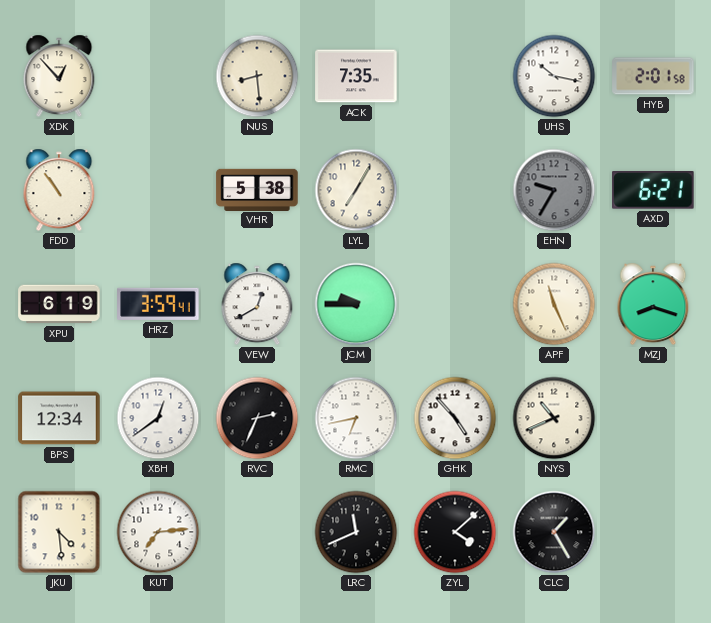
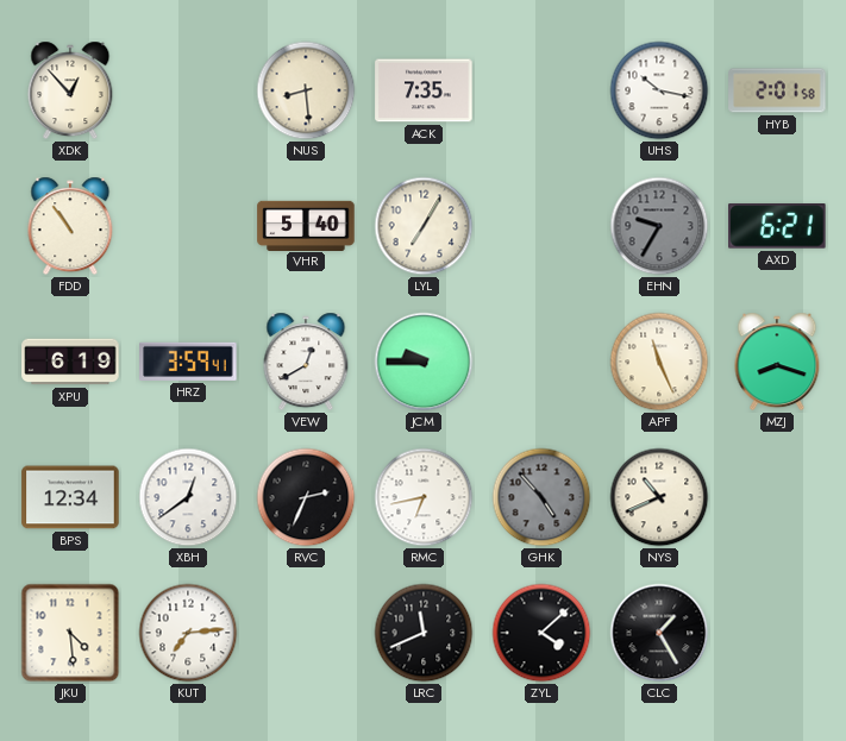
VHR: 5:38 -> 5:40
GHK dial: white -> grey
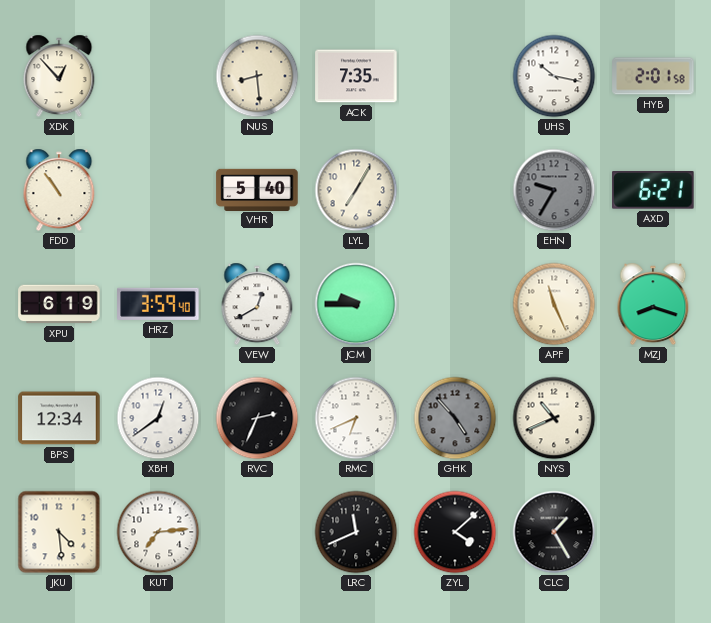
HRZ: 3:59:41 -> 3:59:40
RMC: 6:43 -> 6:41
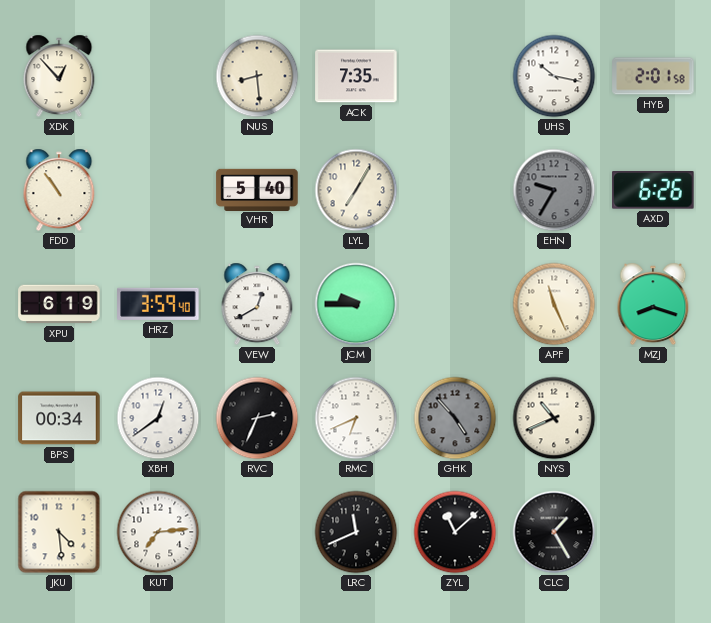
AXD: 6:21 -> 6:26
BPS: 12:34 -> 00:34
ZYL: 4:08 -> 11:08
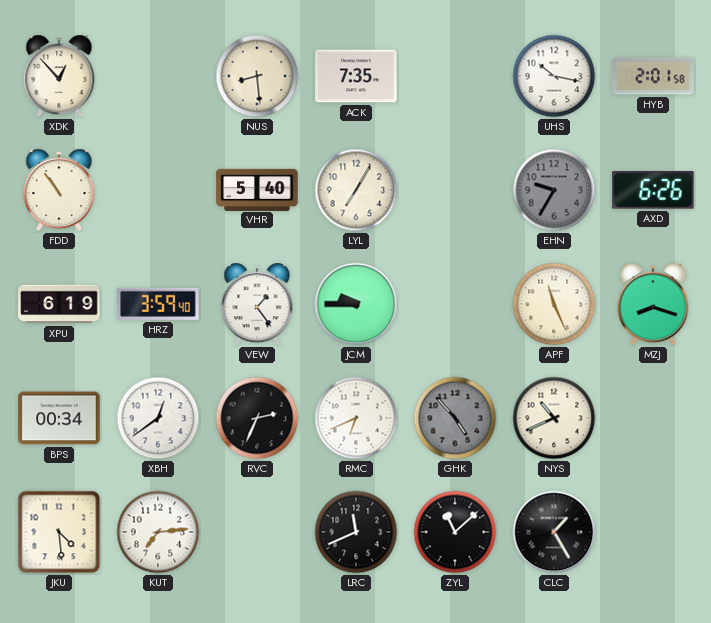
VEW: 12:40 -> 1:24
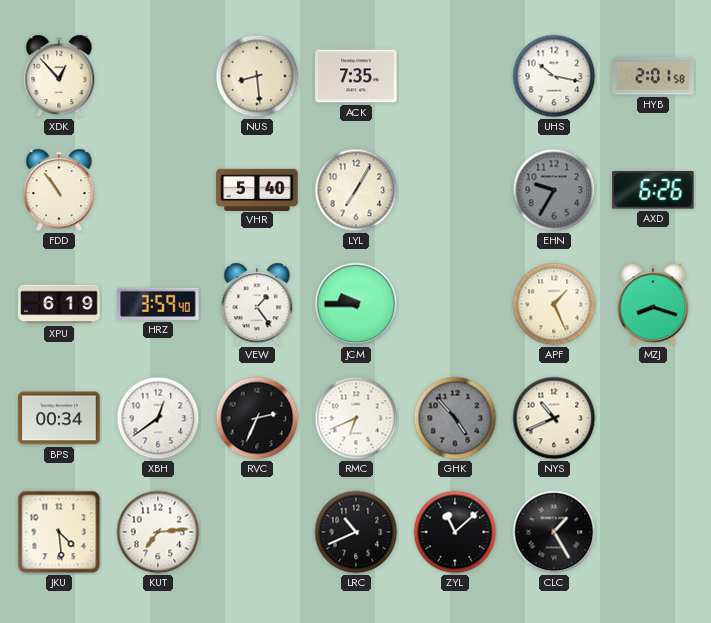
APF: 11:26 -> 1:26
LRC: 11:41 -> 10:41
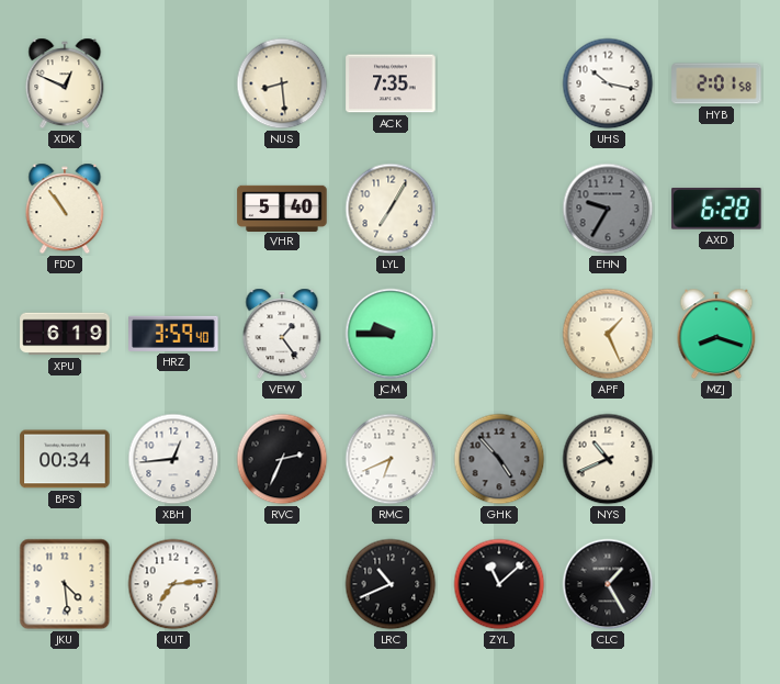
XDK: 12:53 -> 12:49
AXD: 6:26 -> 6:28
XBH: 12:39 -> 12:44
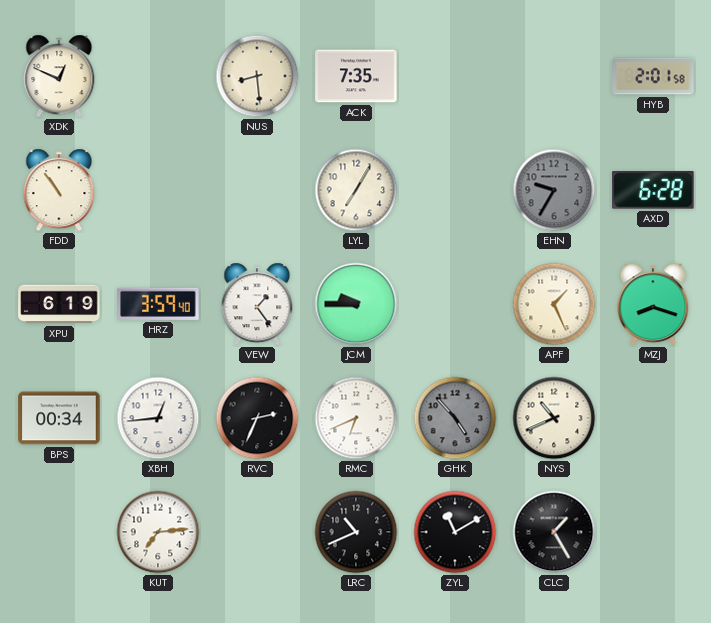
UHS: 10:17 -> none
VHR: 5:40 -> none
JKU: 4:29 -> none
ZYL: 11:08 -> 11:10
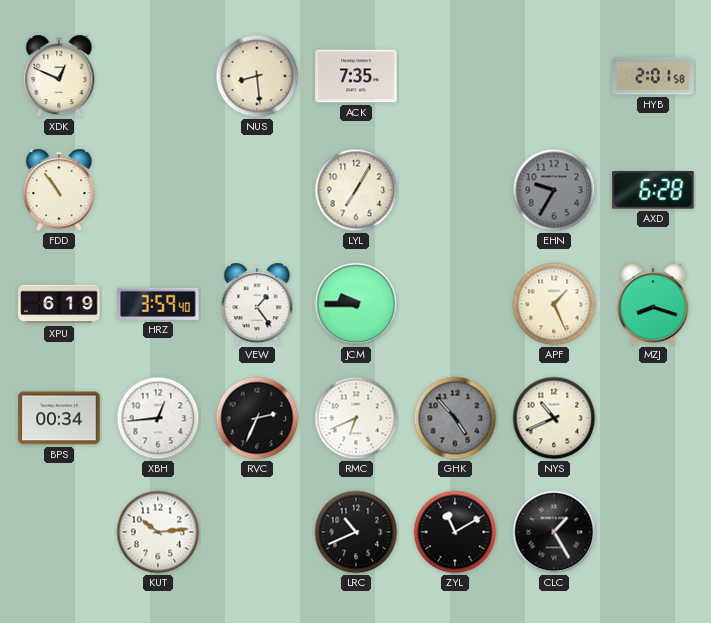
KUT: 7:14 -> 10:14
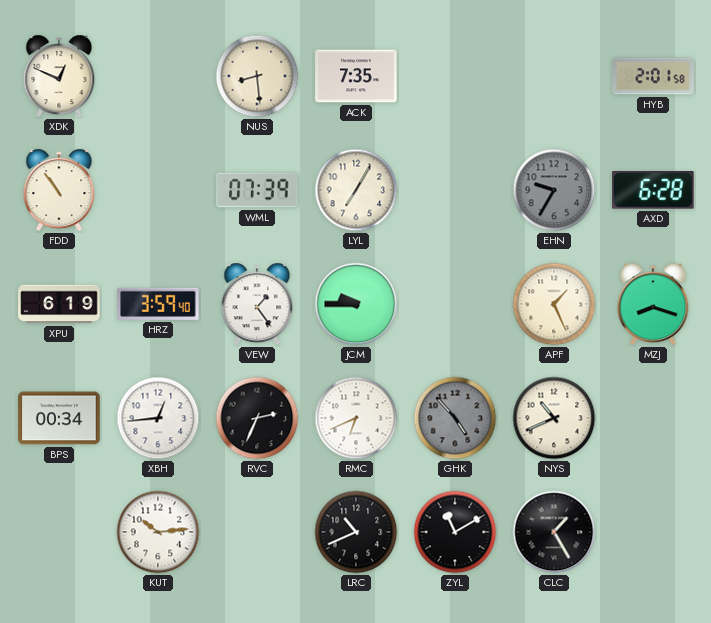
WML: none -> 07:39
